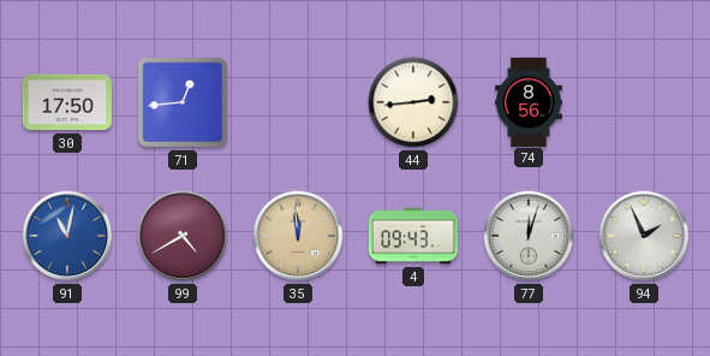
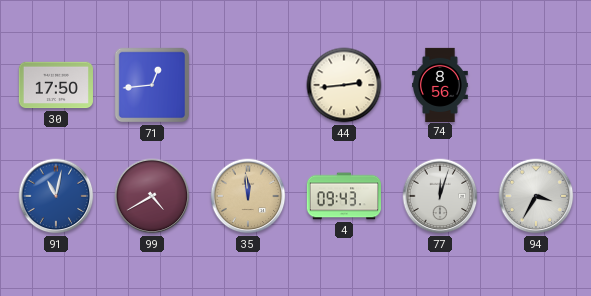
94: 1:56 -> 3:35
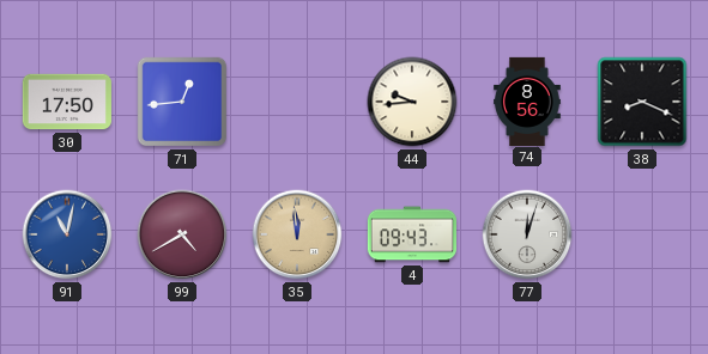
44: 2:44 -> 9:44
38: none -> 8:19
94: 3:35 -> none
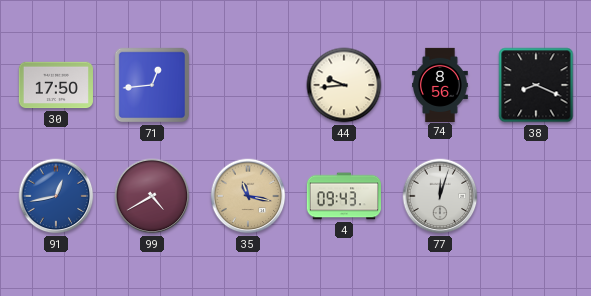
91: 11:02 -> 12:43
35: 11:59 -> 11:17
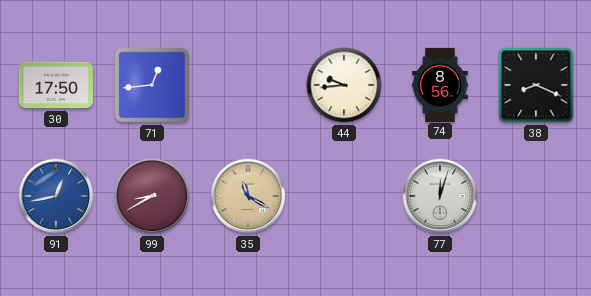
99: 4:40 -> 8:40
35: 11:17 -> 11:20
4: 09:43 -> none
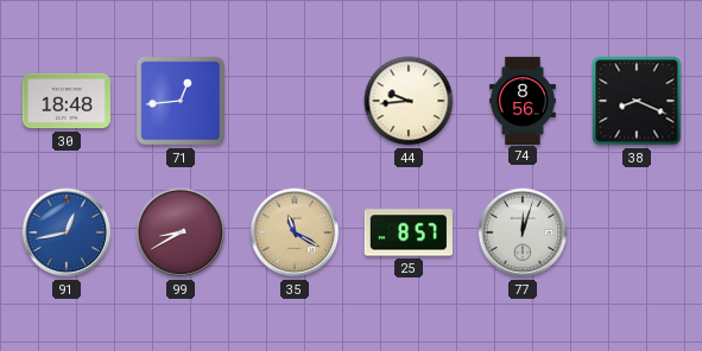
30: 17:50 -> 18:48
25: none -> 8:57
